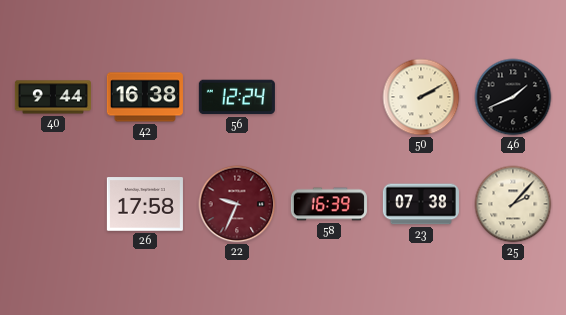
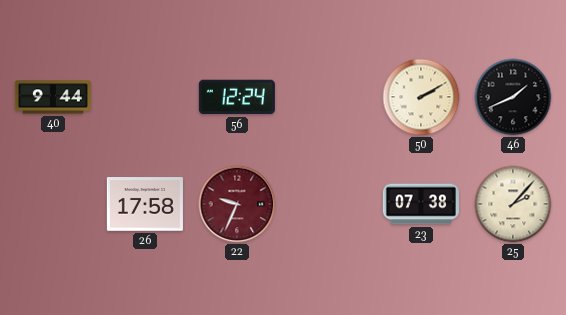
42: 16:38 -> none
58: 16:39 -> none
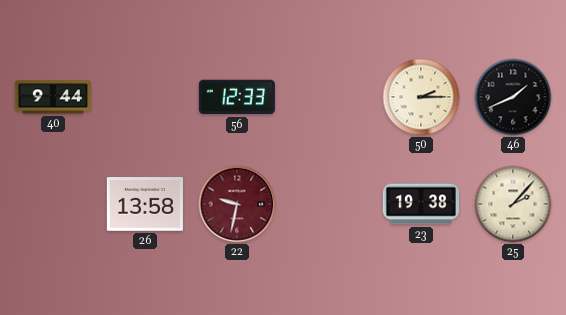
56: 12:24 -> 12:33
50: 2:10 -> 2:15
26: 17:58 -> 13:58
22: 9:34 -> 9:32
23: 07:38 -> 19:38
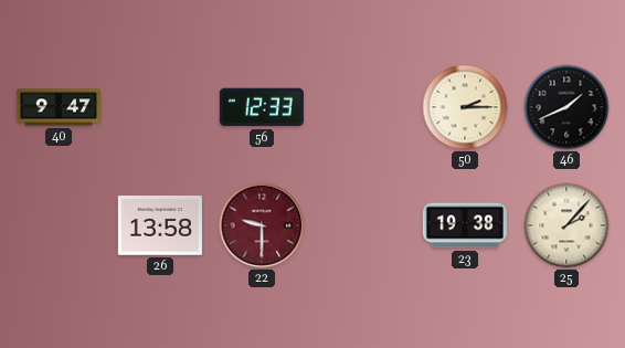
40: 9:44 -> 9:47
22: 9:32 -> 9:30
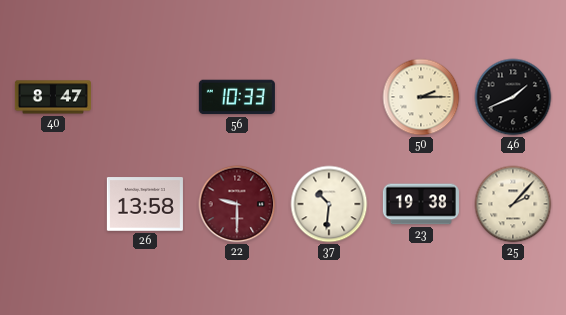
40: 9:47 -> 8:47
56: 12:33 -> 10:33
37: none -> 10:31
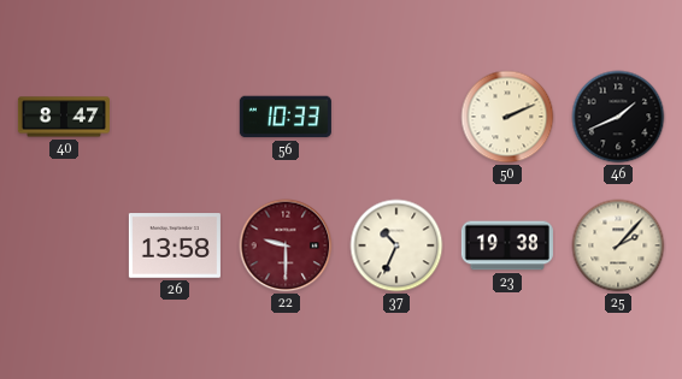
50: 2:15 -> 2:11
37: 10:31 -> 10:34
